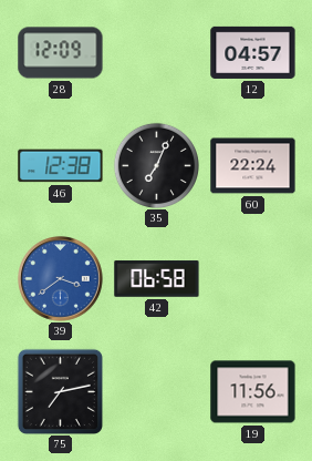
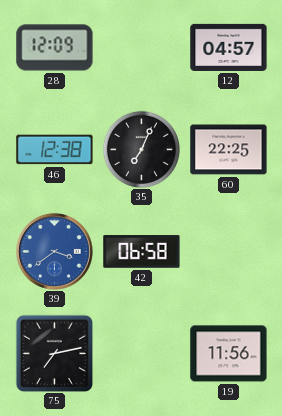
60: 22:24 -> 22:25
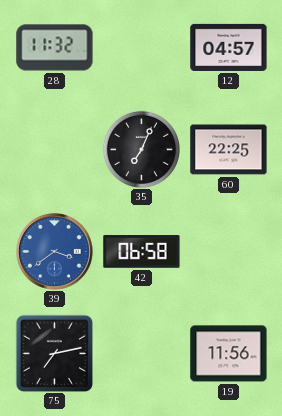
28: 12:09 -> 11:32
46: 12:38 -> none
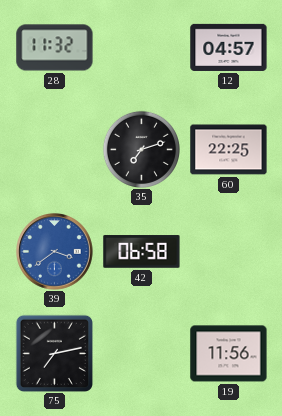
35: 7:04 -> 7:12
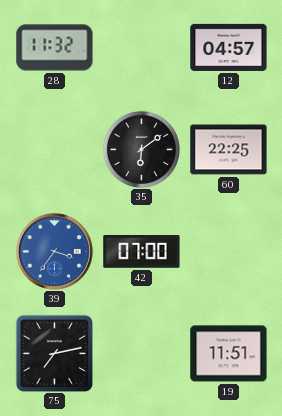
35: 7:12 -> 6:09
39: 3:39 -> 3:36
42: 06:58 -> 07:00
19: 11:56 -> 11:51
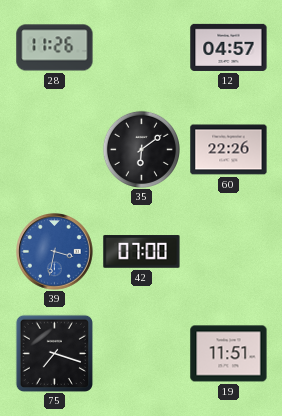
28: 11:32 -> 11:26
60: 22:25 -> 22:26
39: 3:36 -> 3:32
75: 7:13 -> 7:18
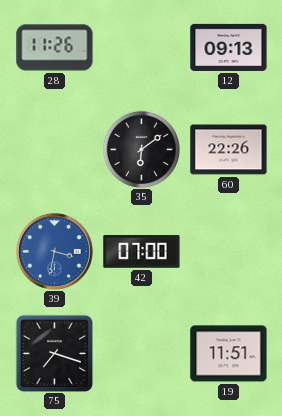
12: 04:57 -> 09:13
